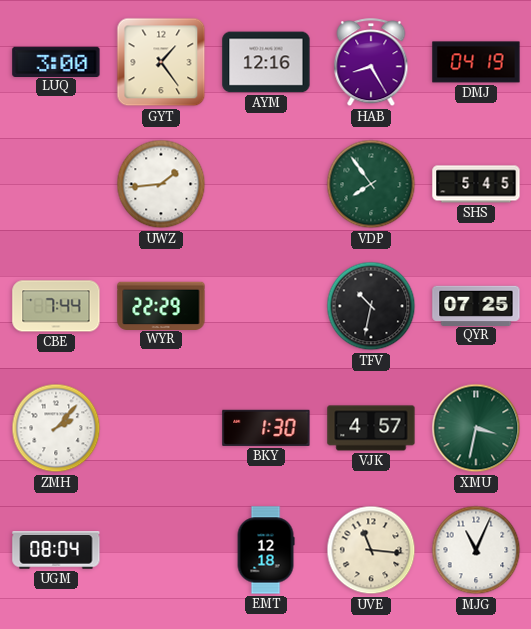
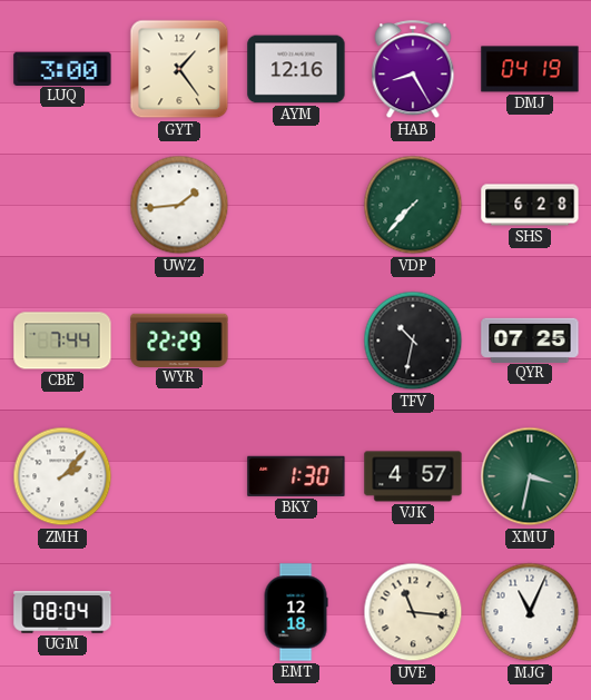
VDP: 7:54 -> 7:37
SHS: 5:45 -> 6:28
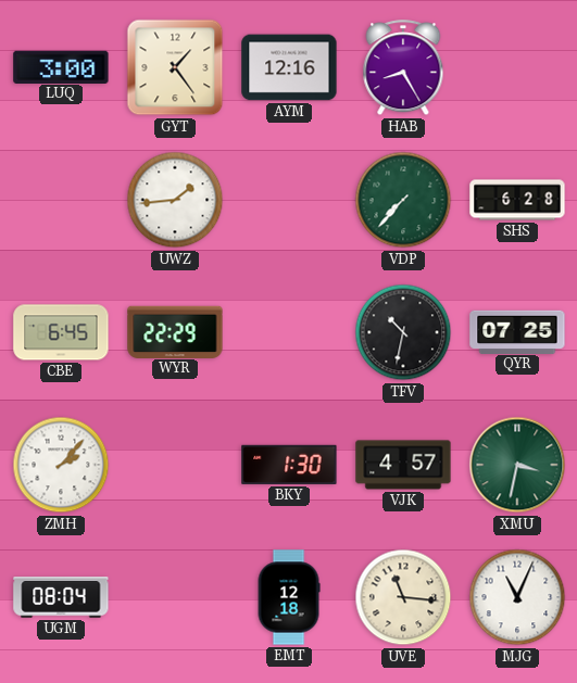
DMJ: 04:19 -> none
CBE: 7:44 -> 6:45
